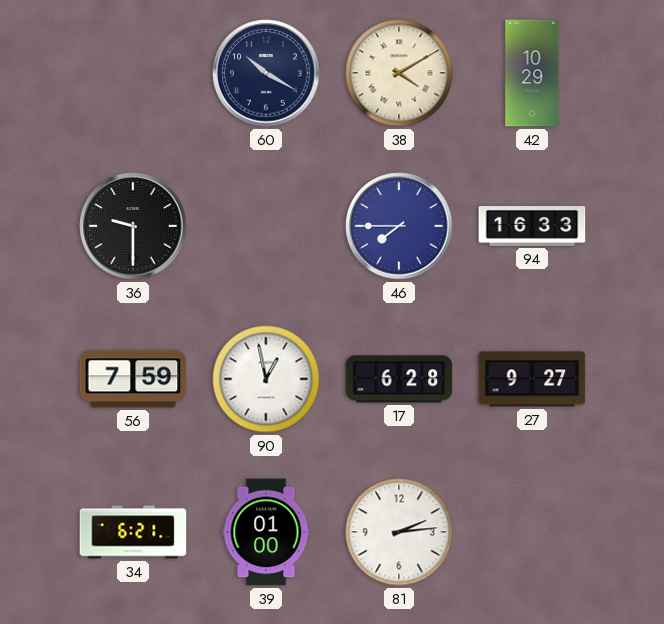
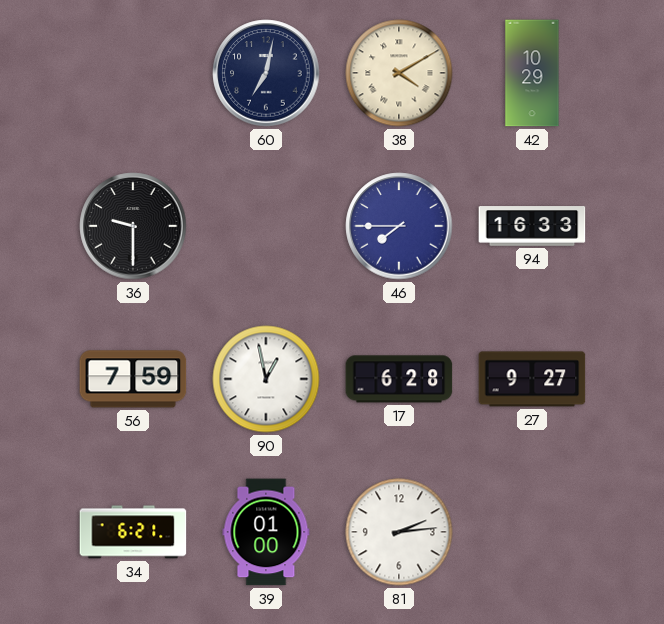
60: 10:20 -> 7:02
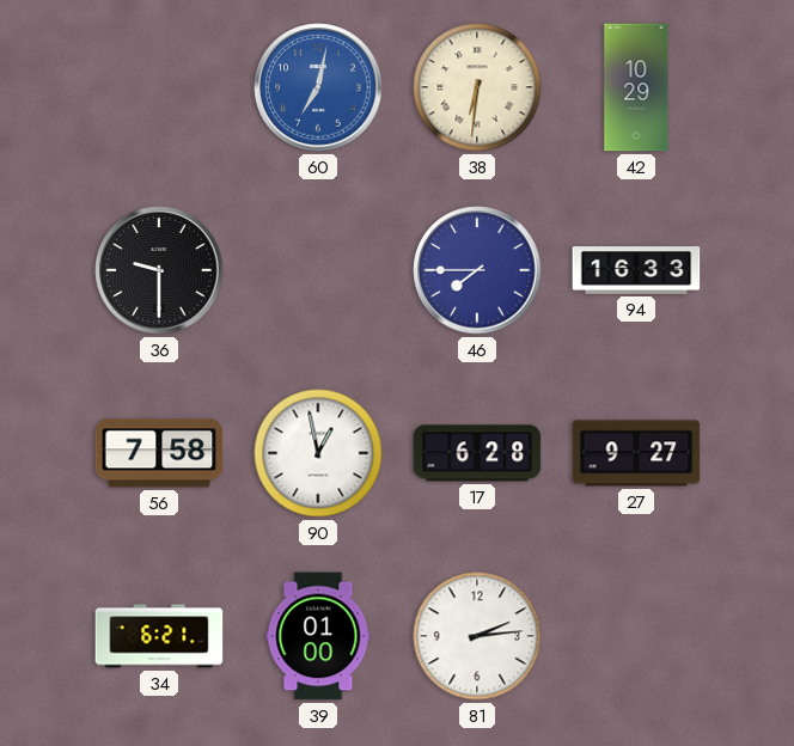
60 dial: navy -> blue
38: 4:10 -> 6:31
56: 7:59 -> 7:58
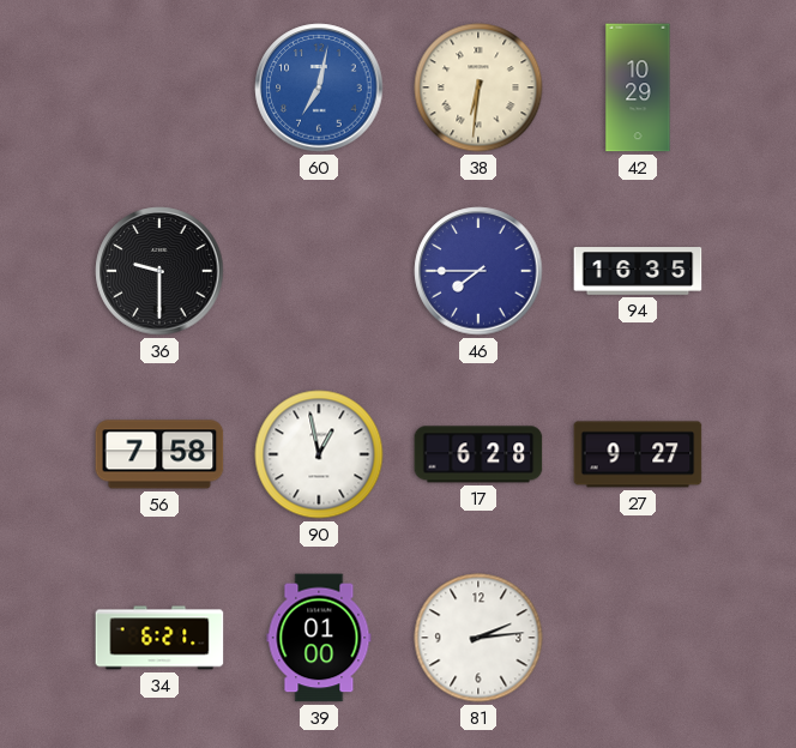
94: 16:33 -> 16:35
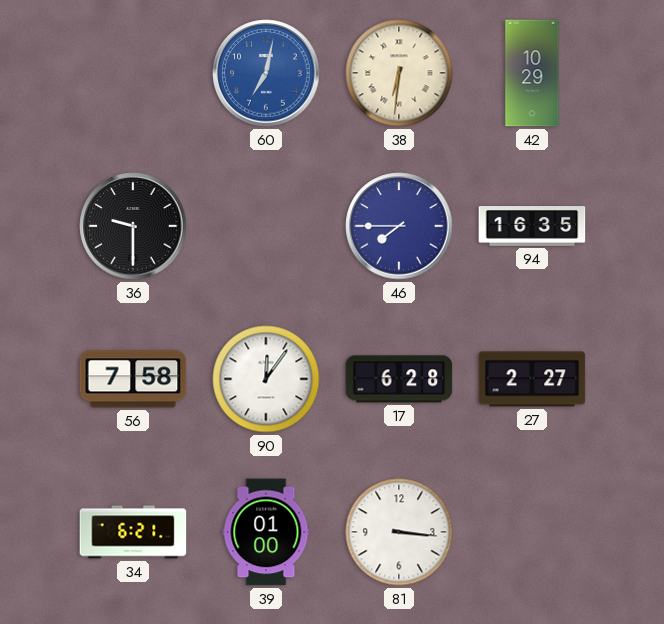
90: 12:58 -> 12:06
27: 9:27 -> 2:27
81: 2:14 -> 3:16
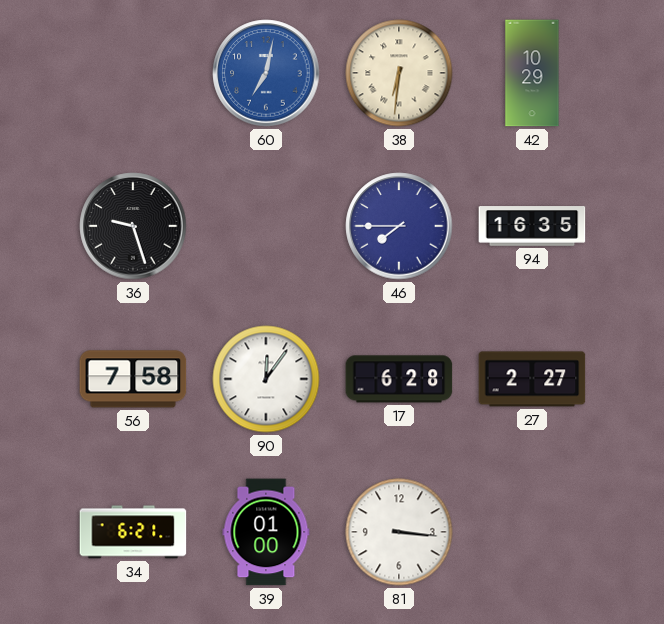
36: 9:30 -> 9:27
